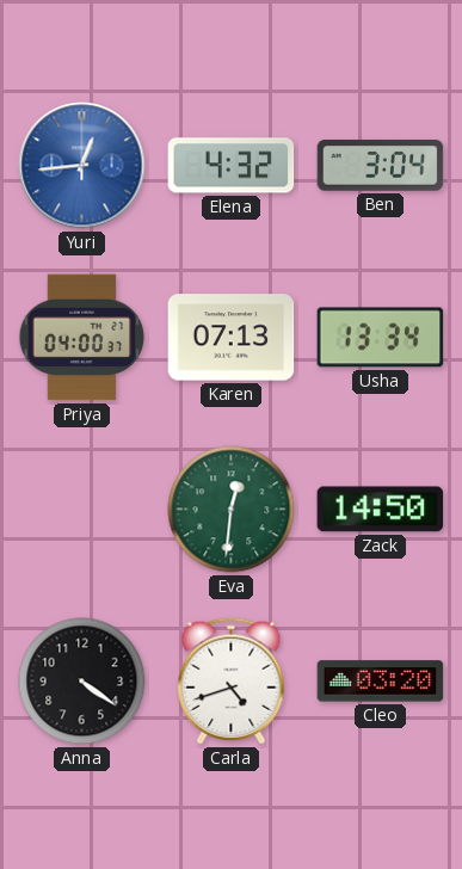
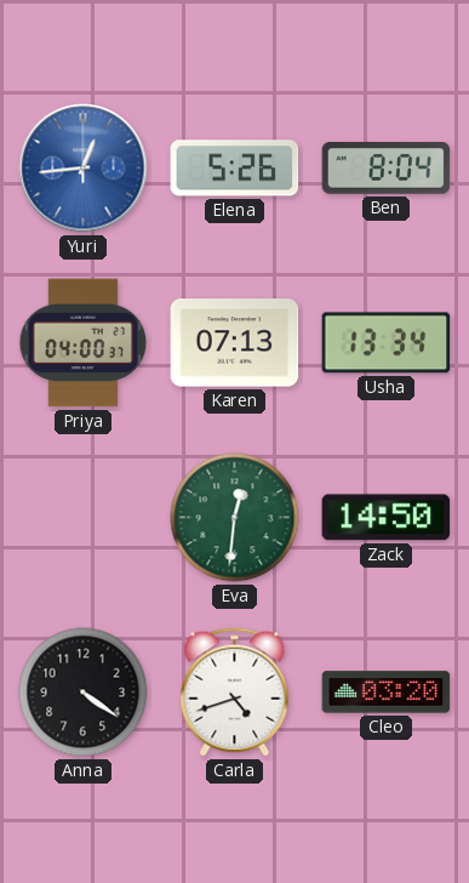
Elena: 4:32 -> 5:26
Ben: 3:04 -> 8:04
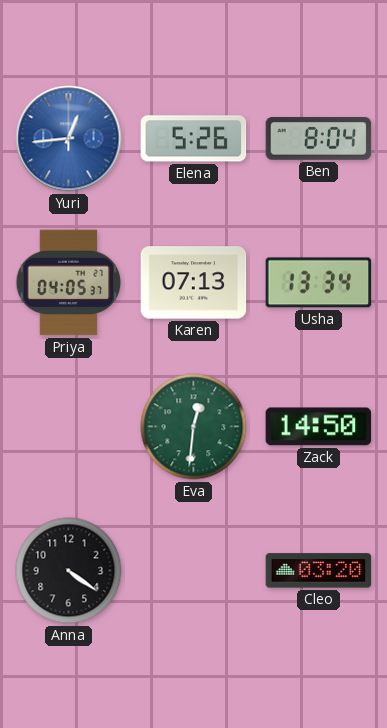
Priya: 04:00 -> 04:05
Carla: 4:42 -> none
